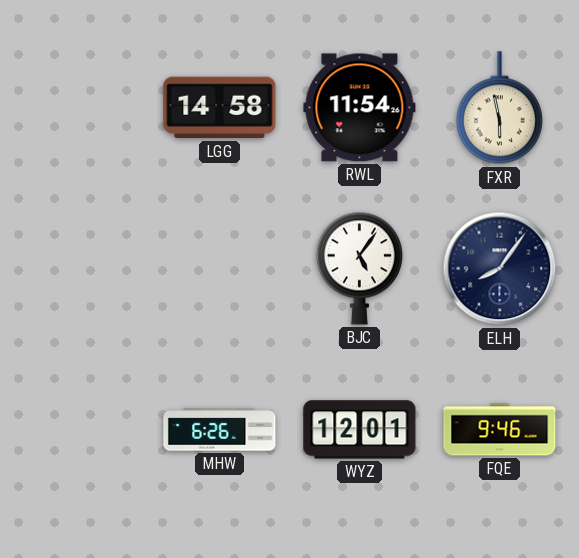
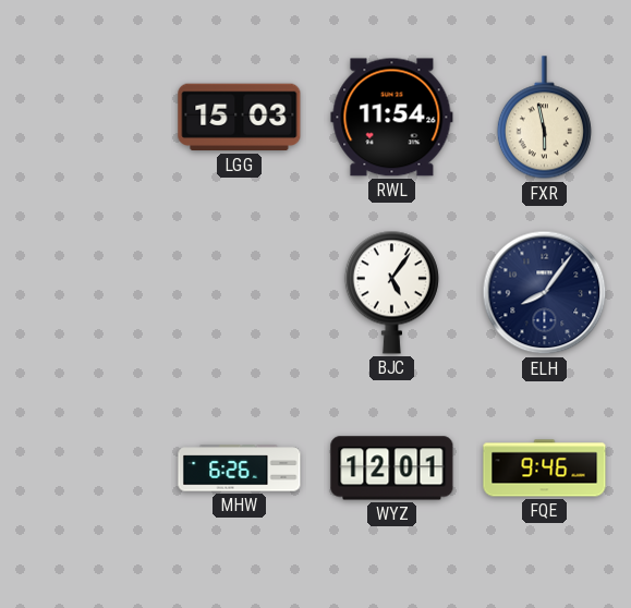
LGG: 14:58 -> 15:03
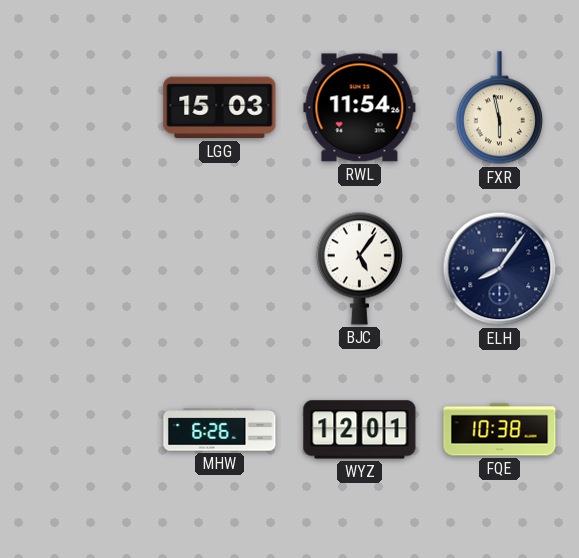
FQE: 9:46 -> 10:38
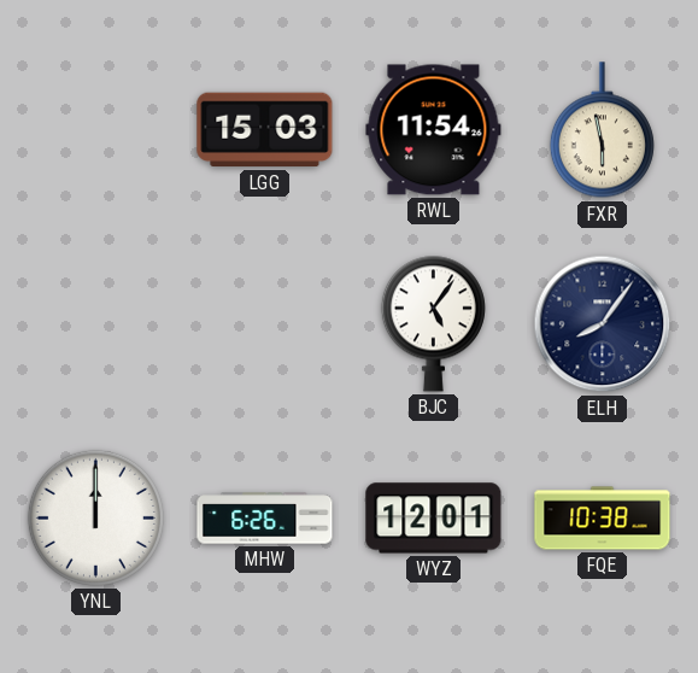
YNL: none -> 12:00
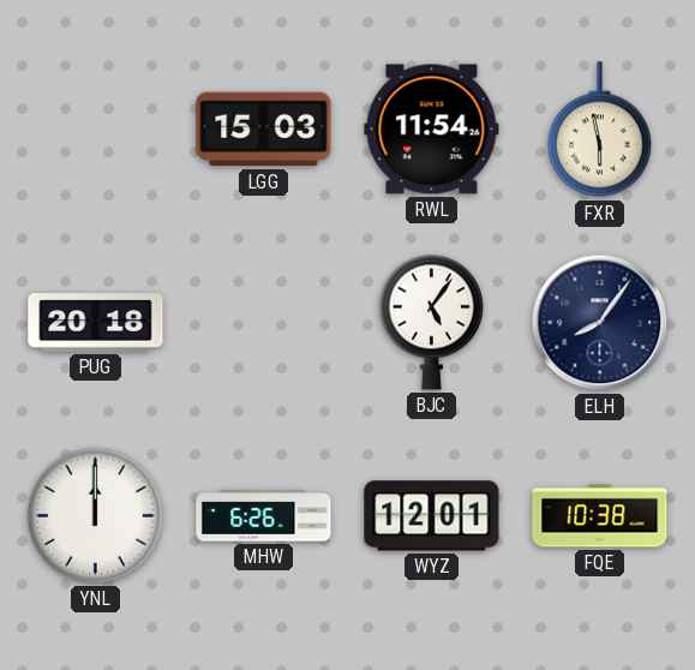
PUG: none -> 20:18
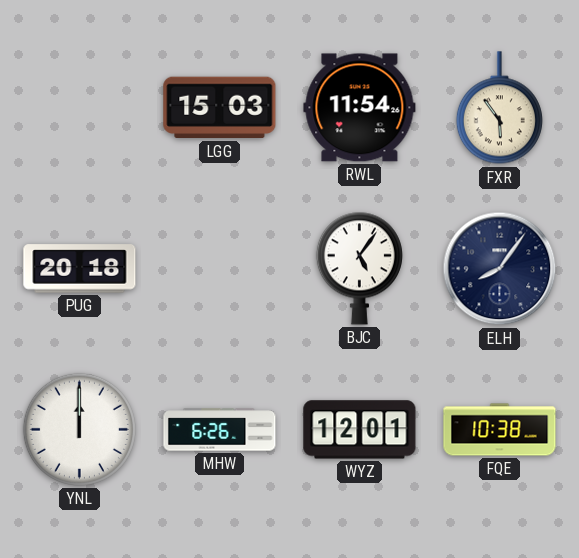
FXR: 5:58 -> 5:54
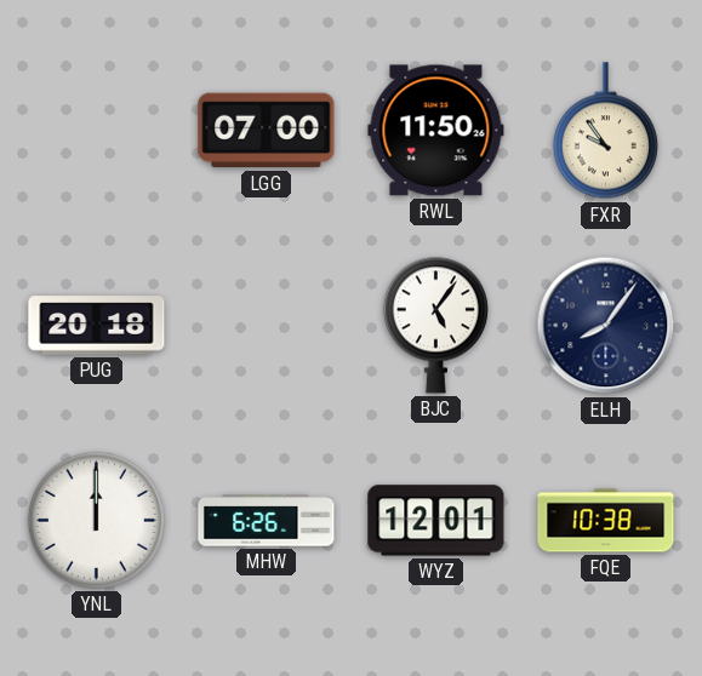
LGG: 15:03 -> 07:00
RWL: 11:54 -> 11:50
FXR: 5:54 -> 9:54
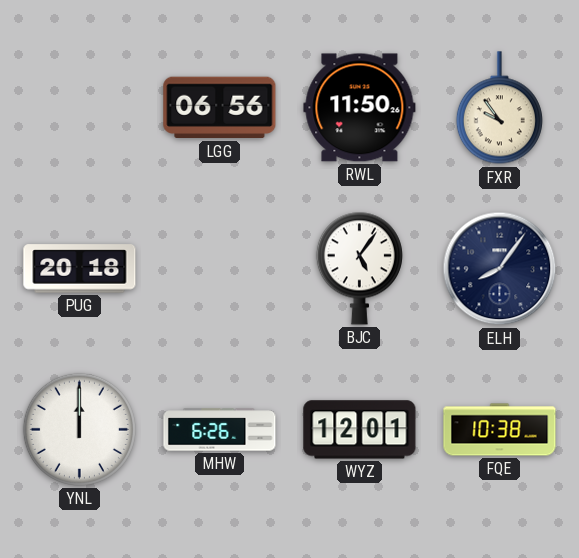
LGG: 07:00 -> 06:56
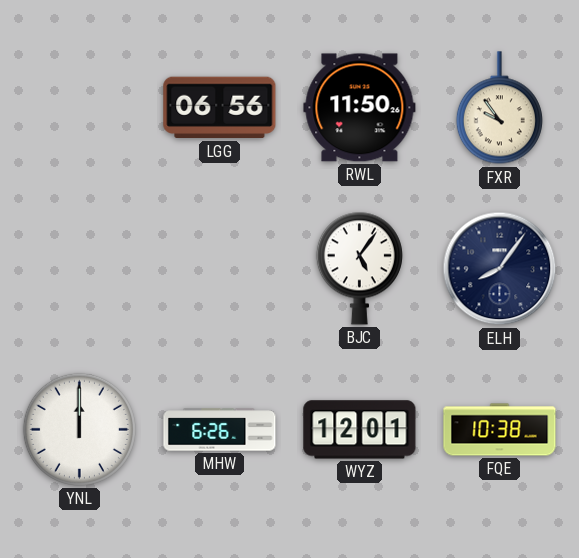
PUG: 20:18 -> none
